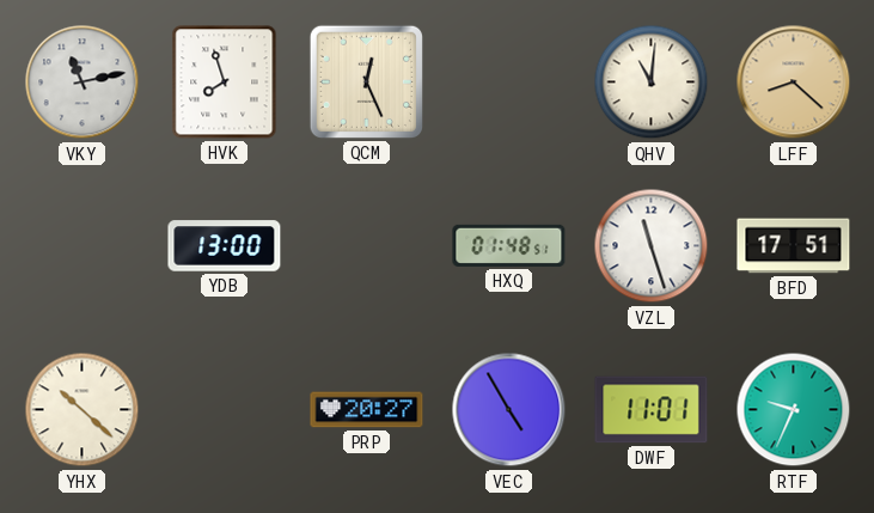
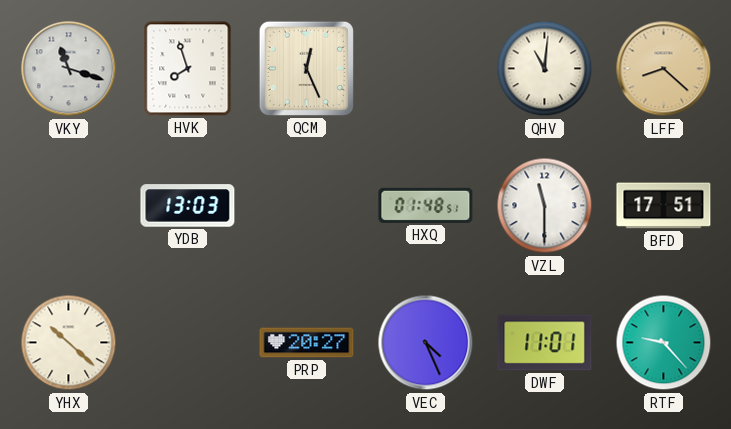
VKY: 11:13 -> 11:18
YDB: 13:00 -> 13:03
VZL: 11:27 -> 11:30
VEC: 4:55 -> 4:26
RTF: 9:34 -> 9:23
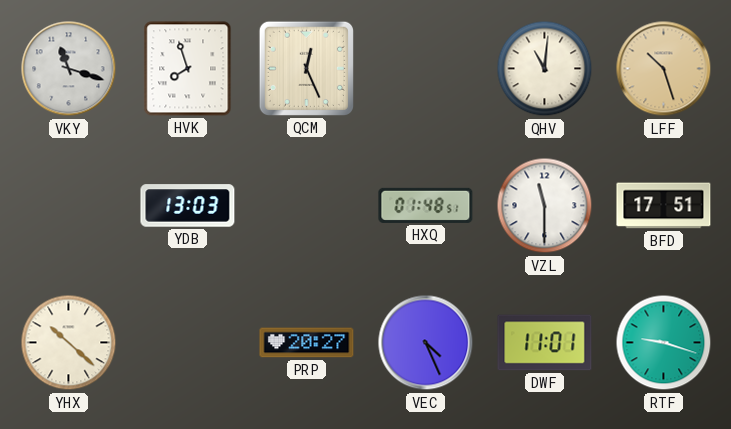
LFF: 8:22 -> 10:27
RTF: 9:23 -> 9:18
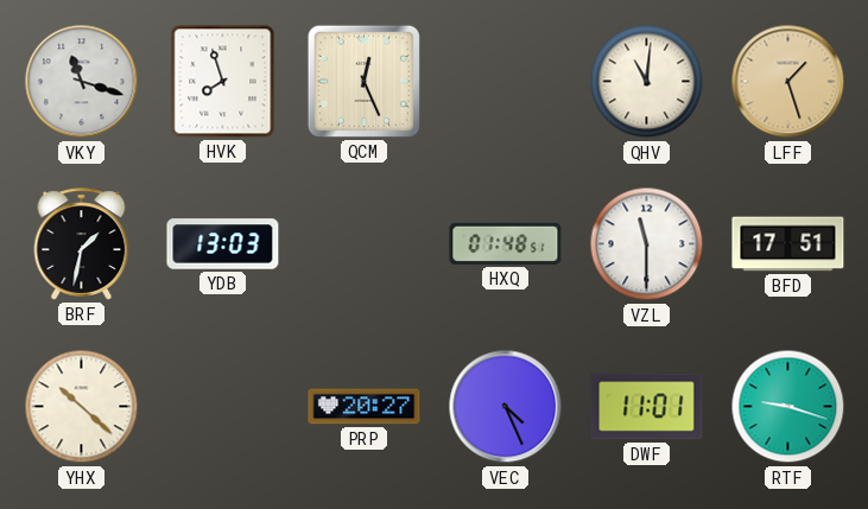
LFF: 10:27 -> 1:27
BRF: none -> 1:32
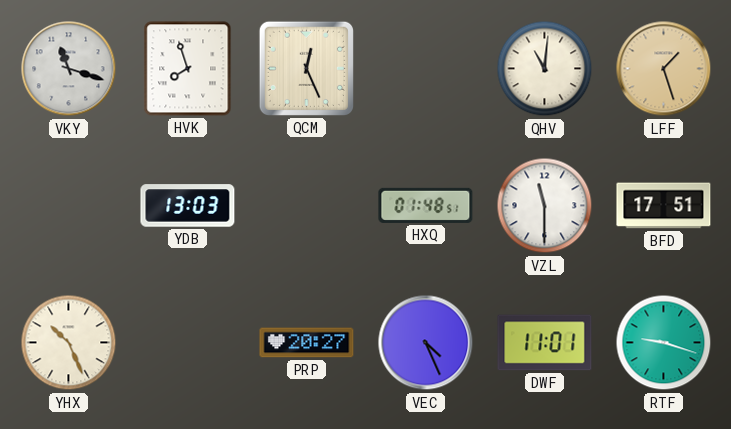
BRF: 1:32 -> none
YHX: 10:22 -> 10:26
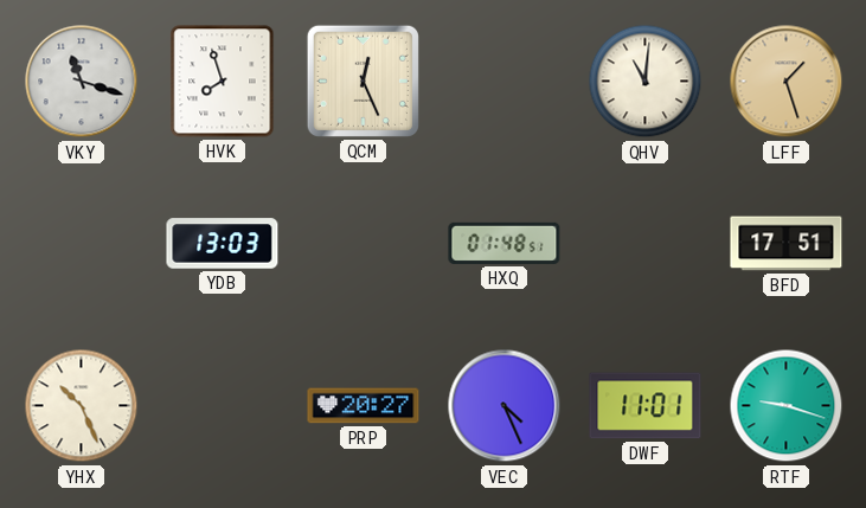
VZL: 11:30 -> none
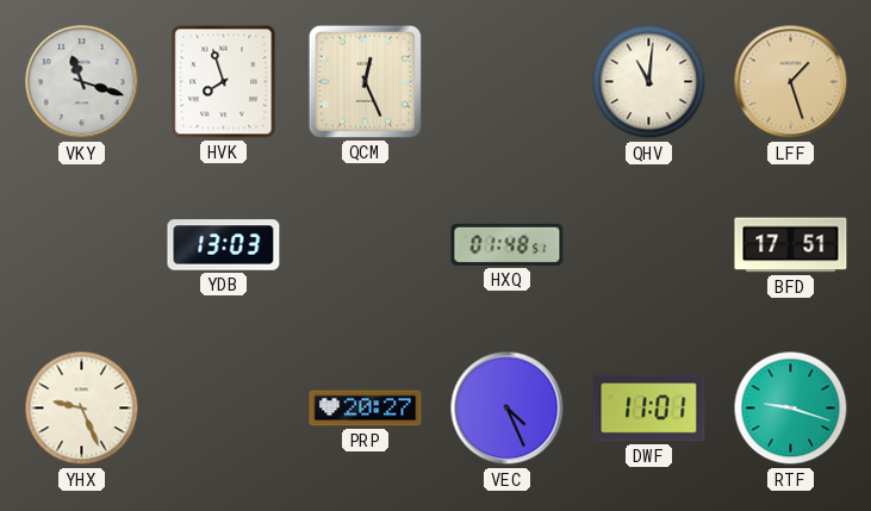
YHX: 10:26 -> 9:26
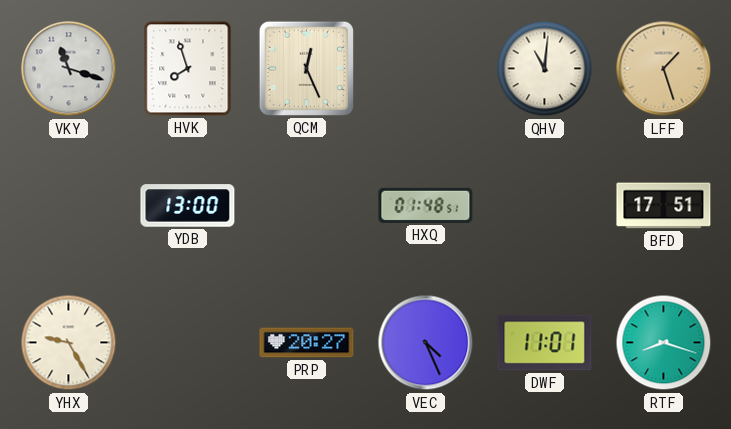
YDB: 13:03 -> 13:00
YHX: 9:26 -> 9:25
RTF: 9:18 -> 8:18
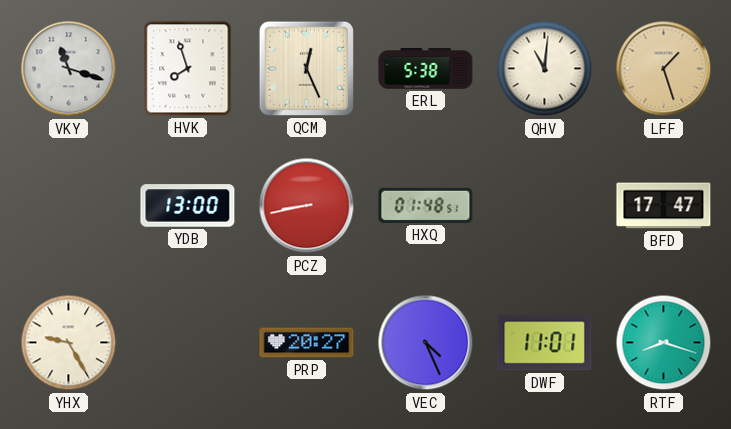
ERL: none -> 5:38
PCZ: none -> 8:43
BFD: 17:51 -> 17:47
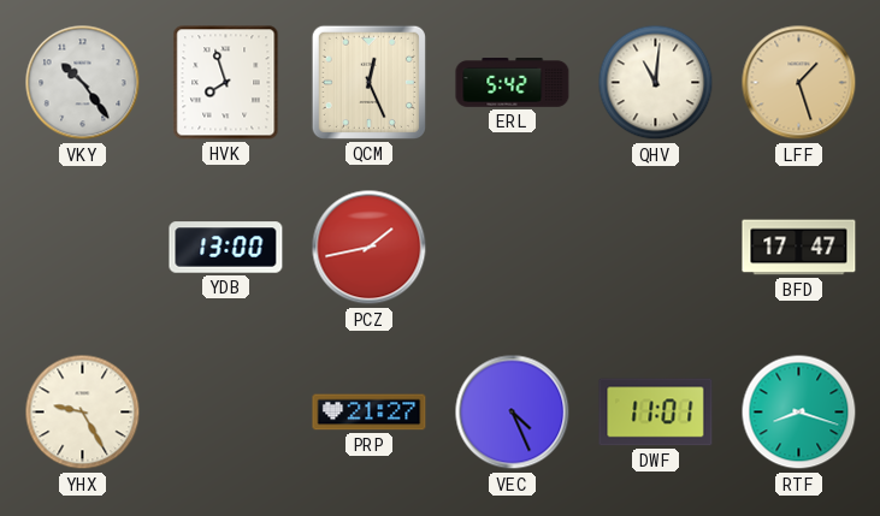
VKY: 11:18 -> 10:24
ERL: 5:38 -> 5:42
PCZ: 8:43 -> 1:43
HXQ: 01:48 -> none
PRP: 20:27 -> 21:27
